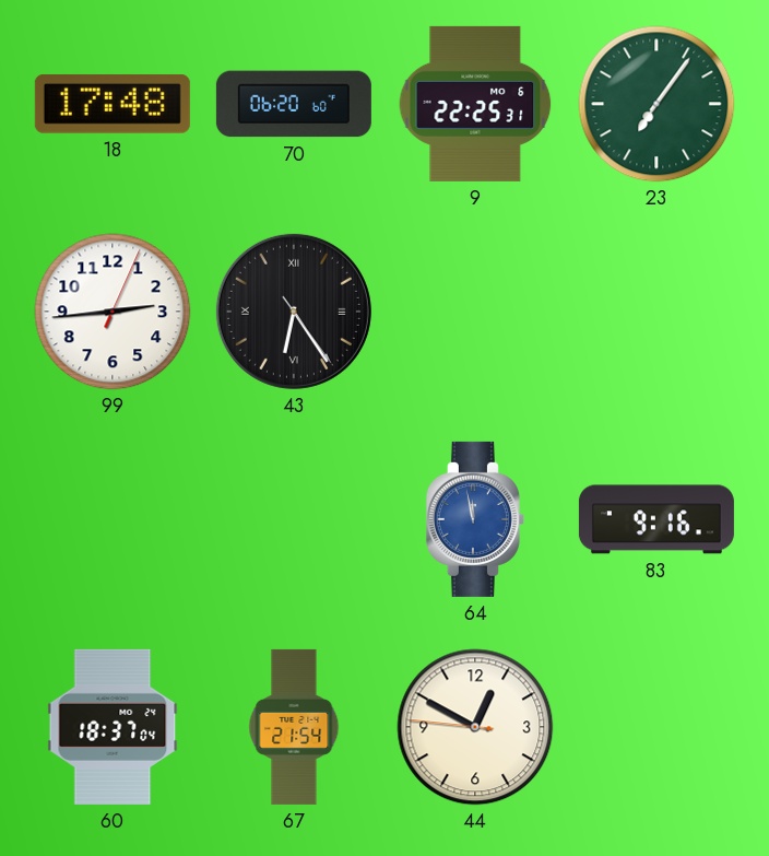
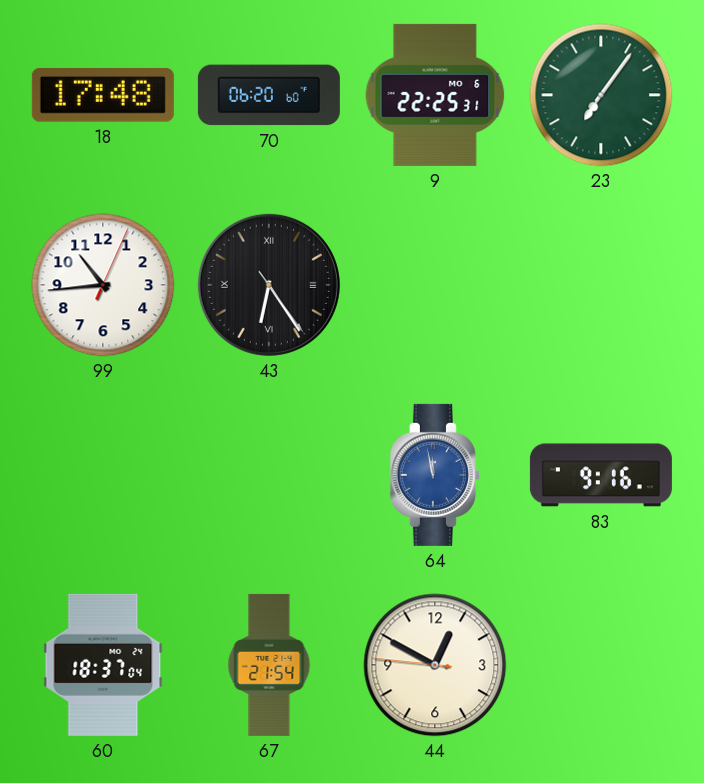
99: 2:44 -> 10:44
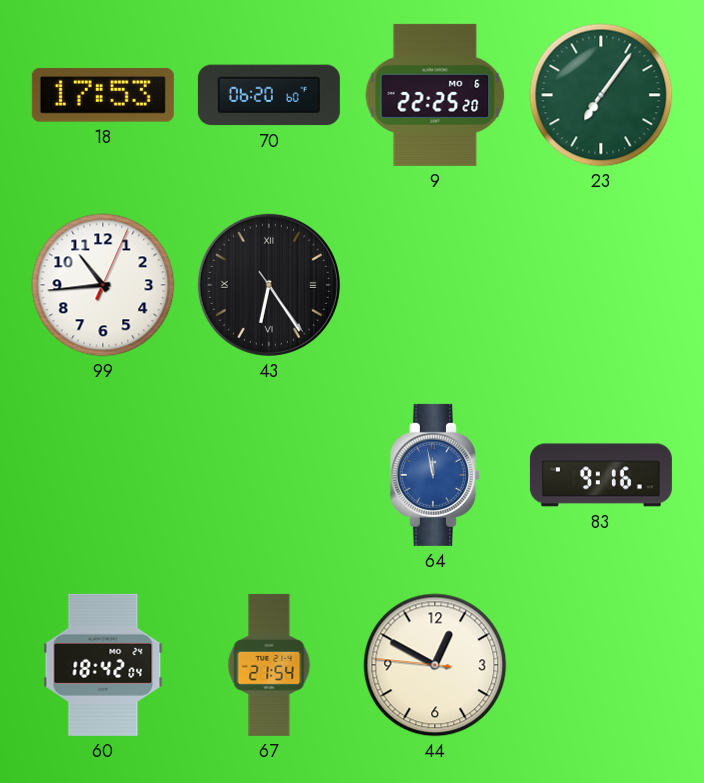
18: 17:48 -> 17:53
9: 22:25:31 -> 22:25:20
60: 18:37 -> 18:42
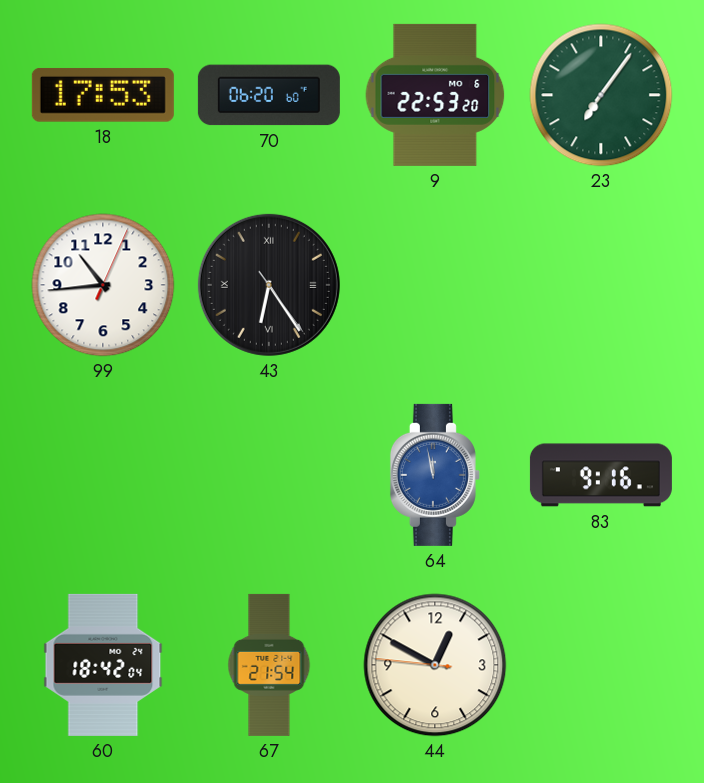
9: 22:25 -> 22:53
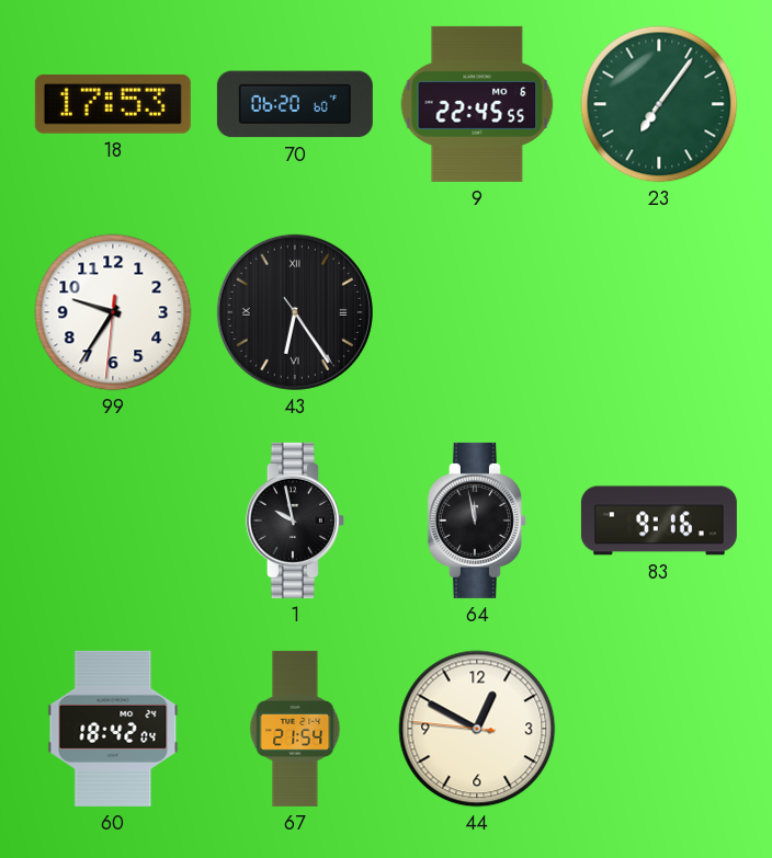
9: 22:53 -> 22:45
99: 10:44 -> 9:35
1: none -> 9:58
64 dial: blue -> black
